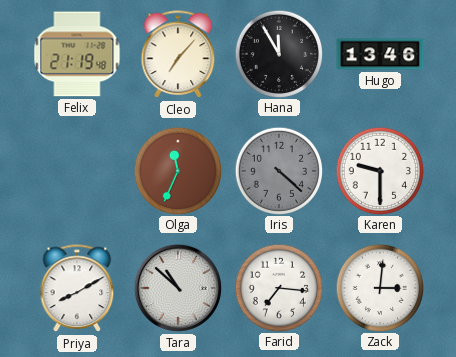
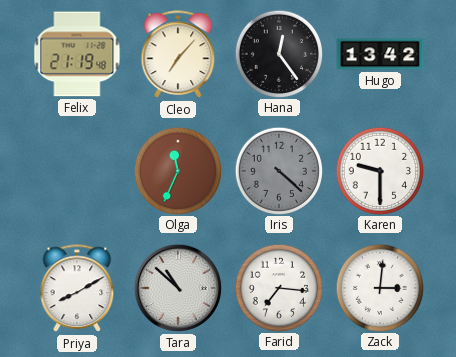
Hana: 11:55 -> 12:24
Hugo: 13:46 -> 13:42
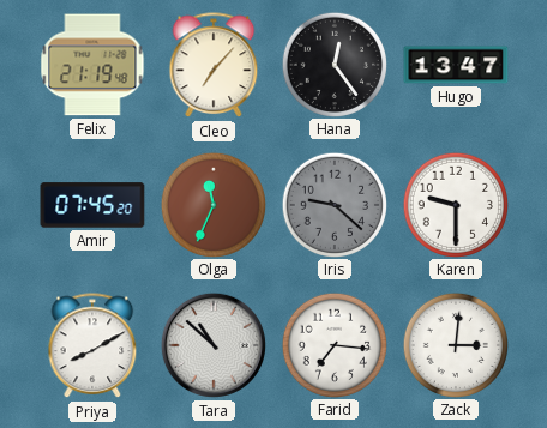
Hugo: 13:42 -> 13:47
Amir: none -> 07:45
Iris: 4:22 -> 9:22
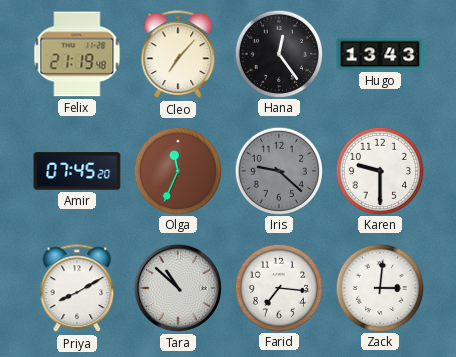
Hugo: 13:47 -> 13:43
